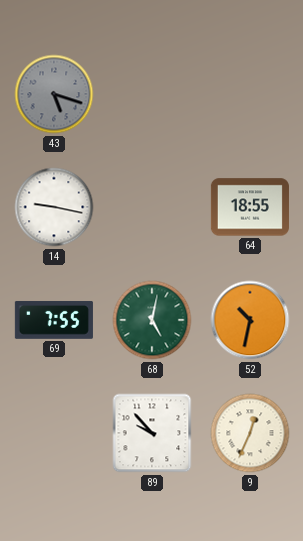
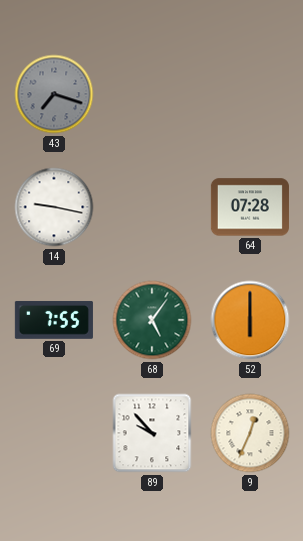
43: 5:18 -> 7:18
64: 18:55 -> 07:28
68: 5:02 -> 5:06
52: 10:32 -> 6:00
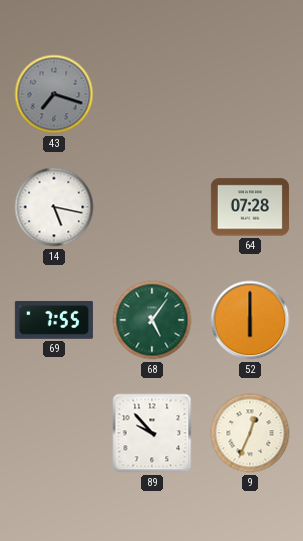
14: 9:17 -> 5:17
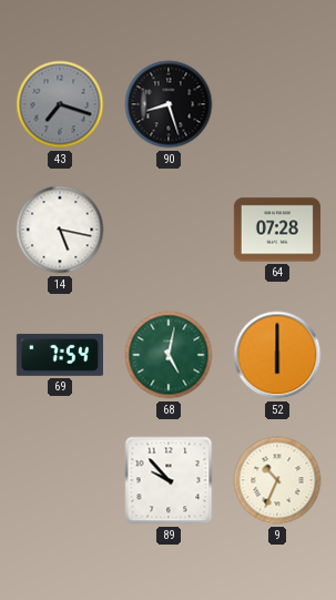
90: none -> 8:27
69: 7:55 -> 7:54
68: 5:06 -> 5:02
9: 12:34 -> 10:34
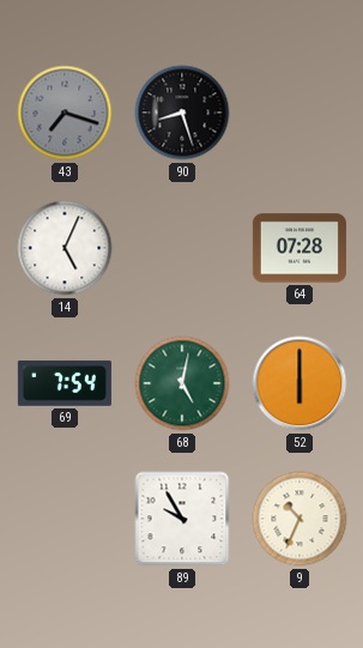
14: 5:17 -> 5:04
89: 9:53 -> 9:55
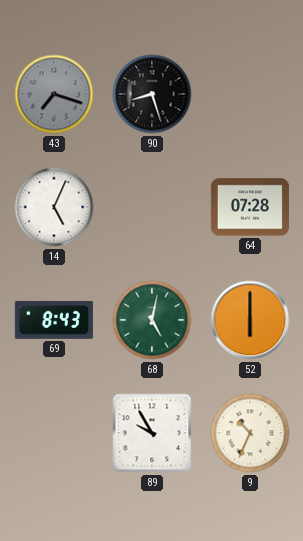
69: 7:54 -> 8:43
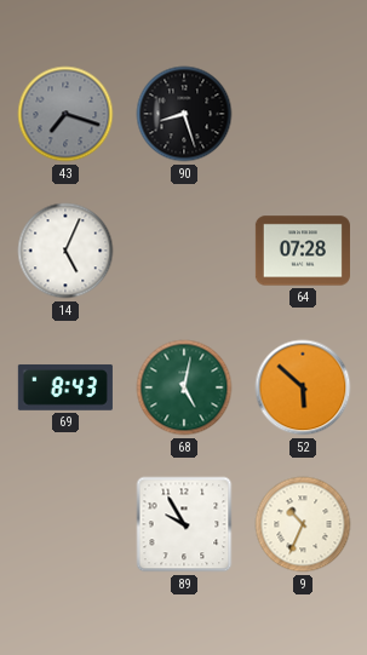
52: 6:00 -> 5:52
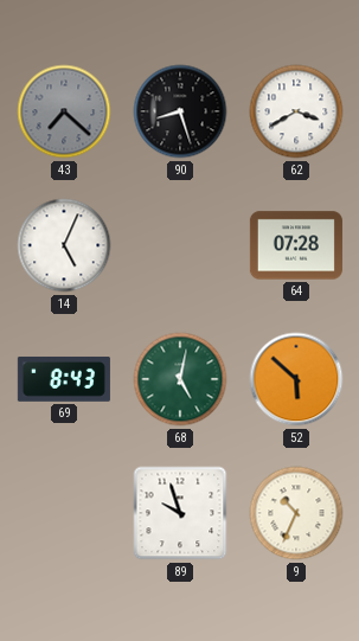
43: 7:18 -> 7:22
62: none -> 3:40
89: 9:55 -> 9:57
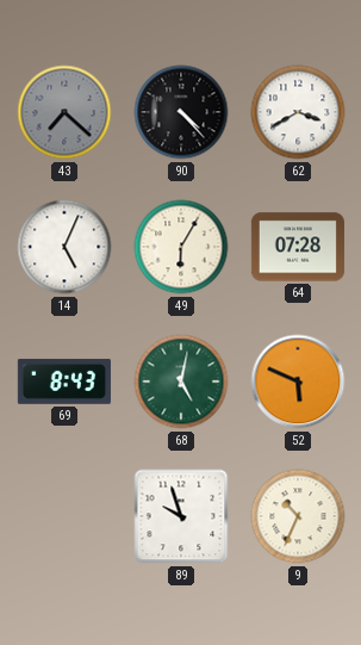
90: 8:27 -> 4:23
49: none -> 6:05
52: 5:52 -> 5:49
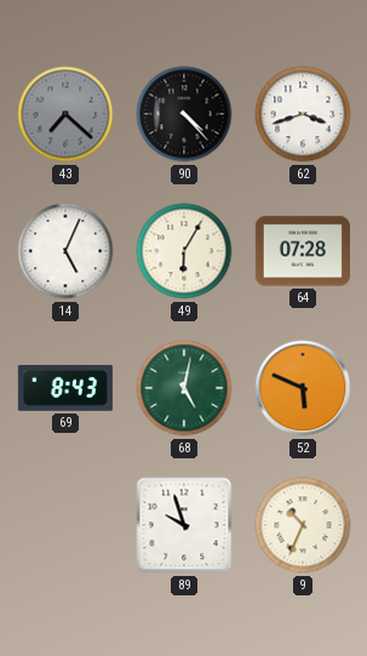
62: 3:40 -> 3:42
